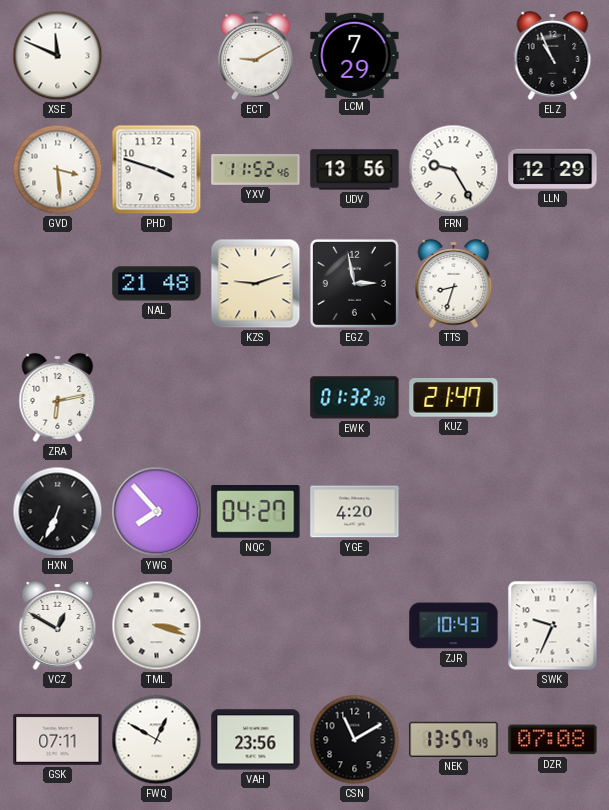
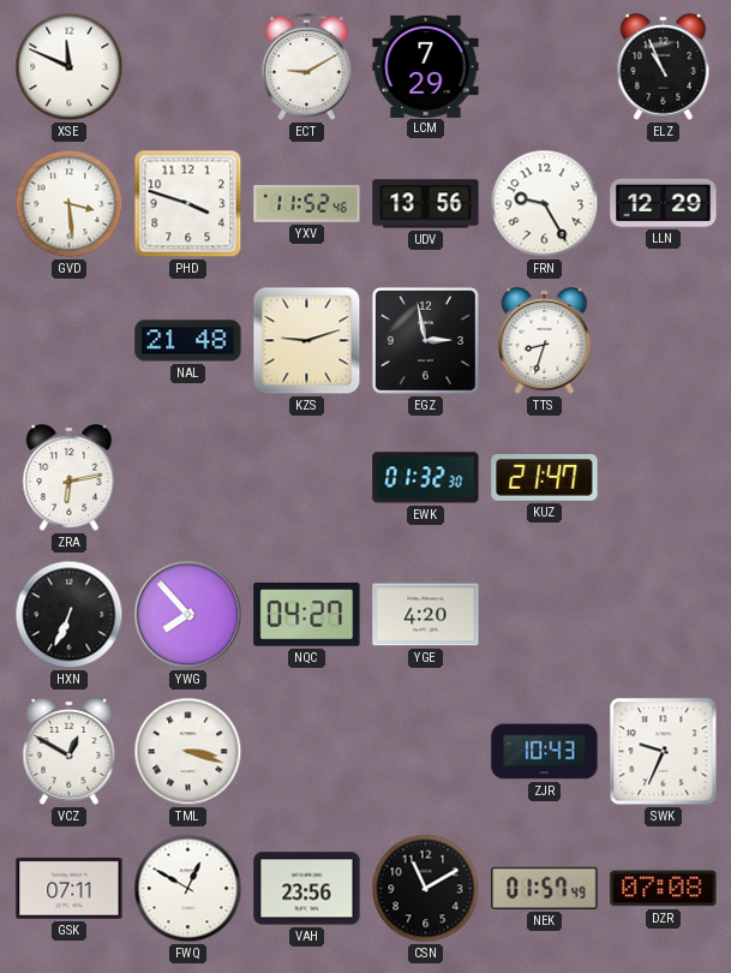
NEK: 13:57 -> 01:57
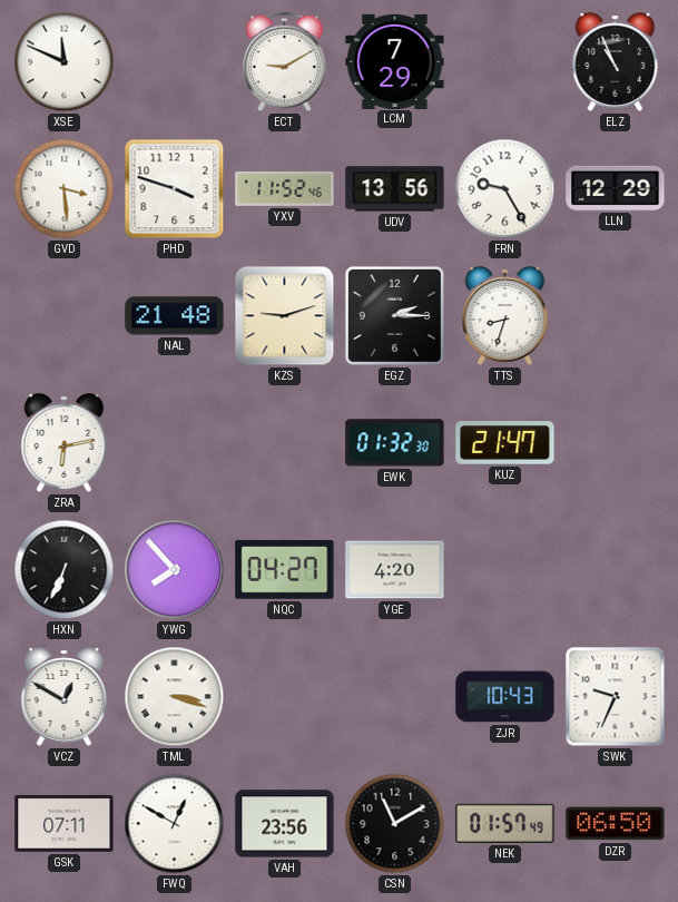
EGZ: 2:58 -> 2:15
DZR: 07:08 -> 06:50
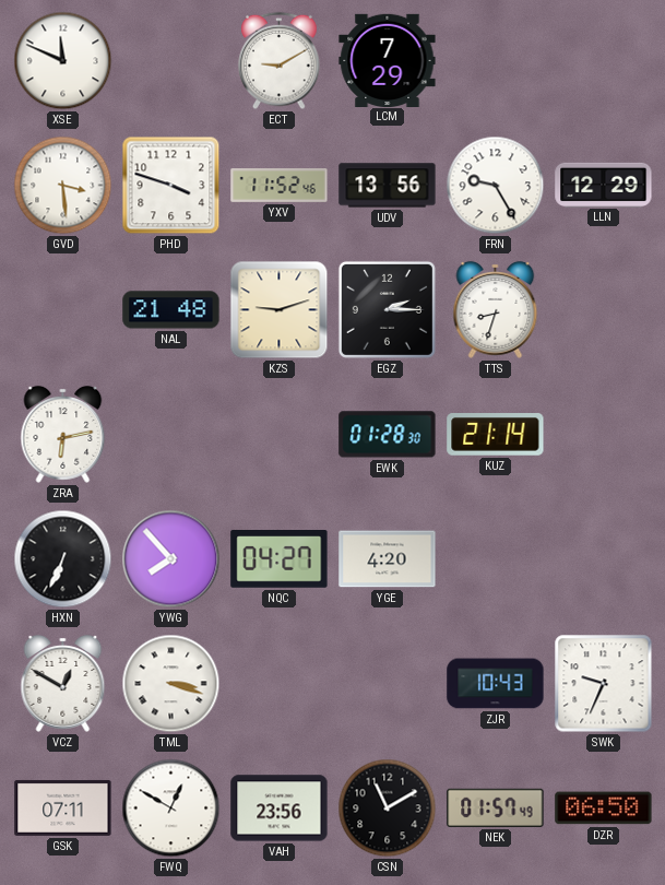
ELZ: 10:56 -> none
EWK: 01:32 -> 01:28
KUZ: 21:47 -> 21:14
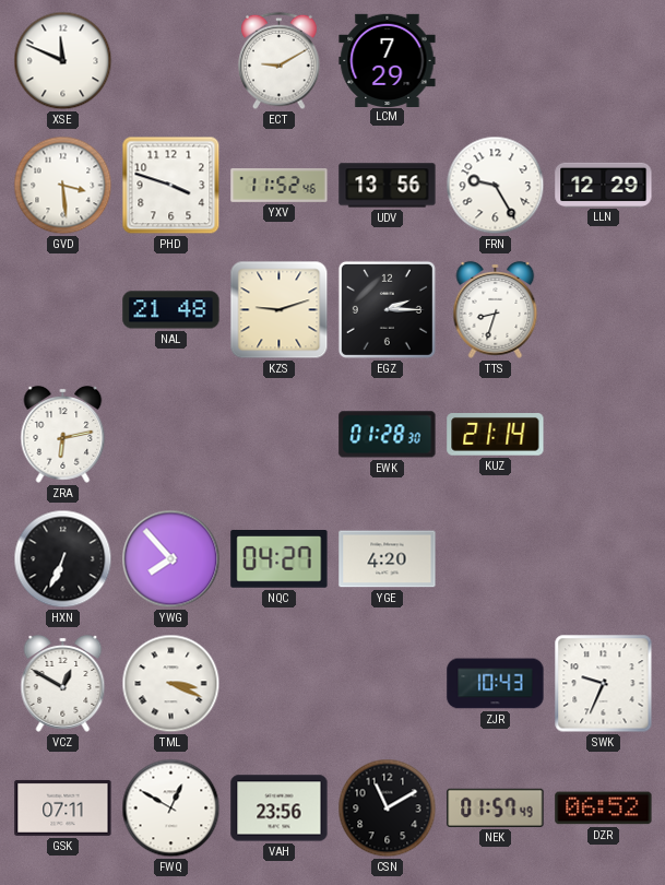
TML: 3:18 -> 3:19
DZR: 06:50 -> 06:52
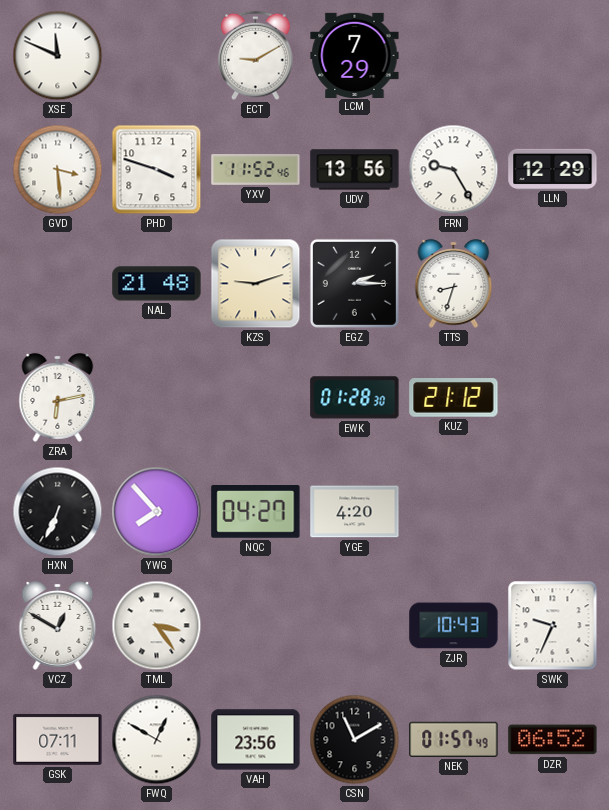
KUZ: 21:14 -> 21:12
TML: 3:19 -> 3:24
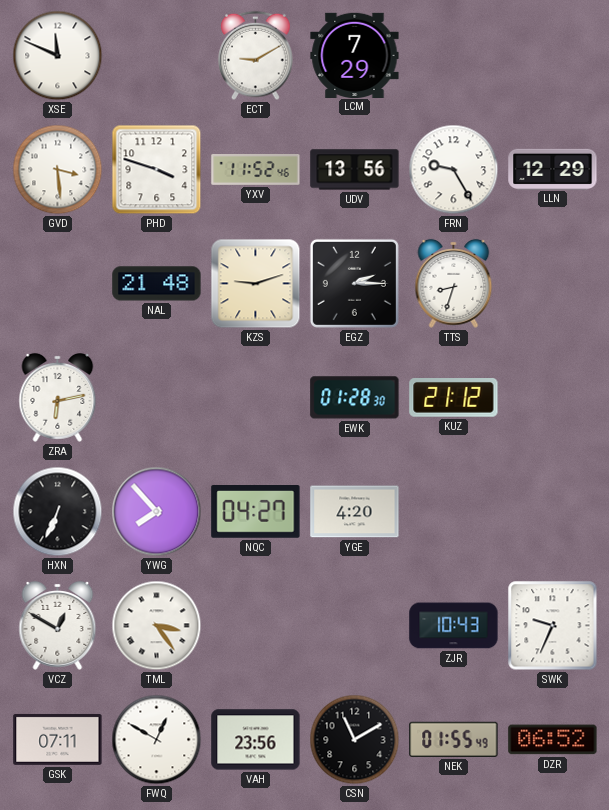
NEK: 01:57 -> 01:55
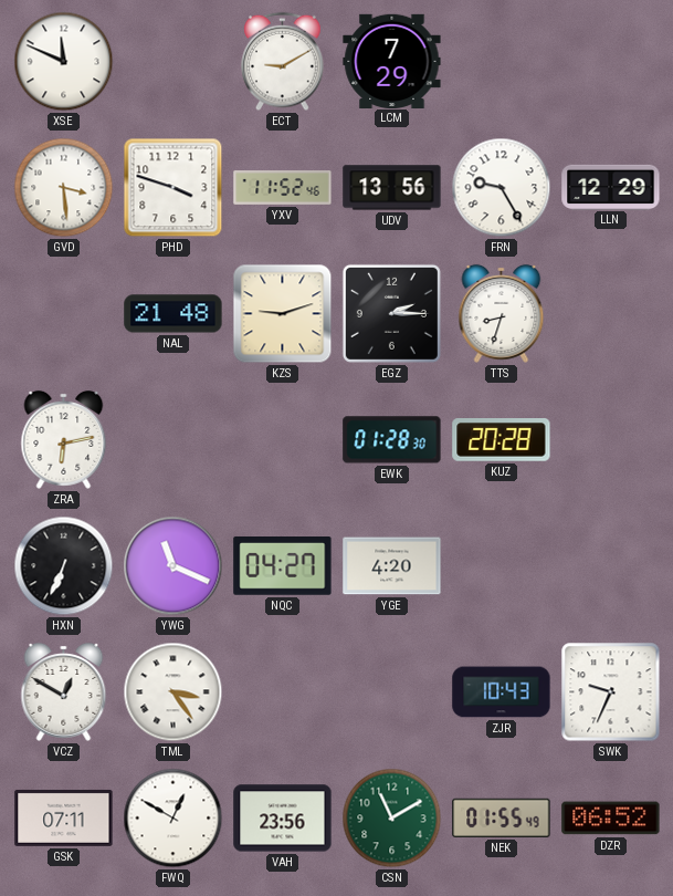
KUZ: 21:12 -> 20:28
YWG: 7:53 -> 11:19
CSN dial: black -> green
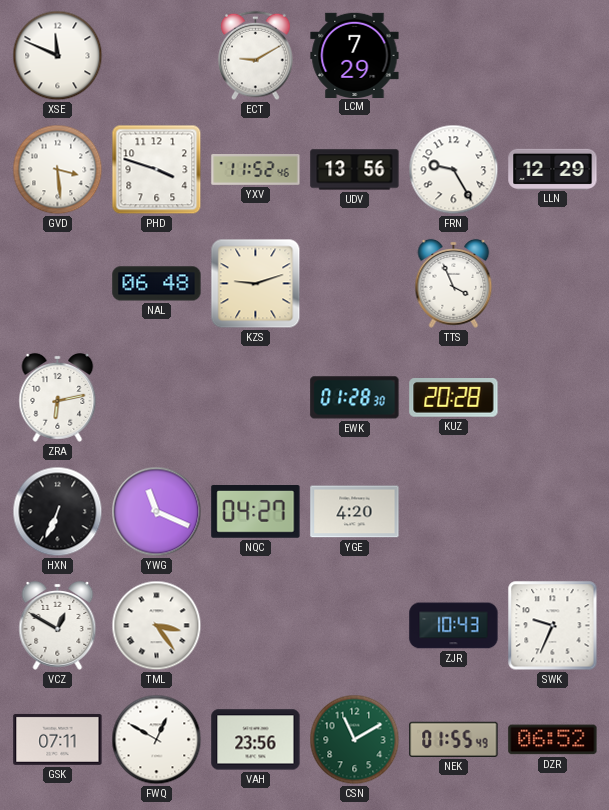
NAL: 21:48 -> 06:48
EGZ: 2:15 -> none
TTS: 8:33 -> 3:56
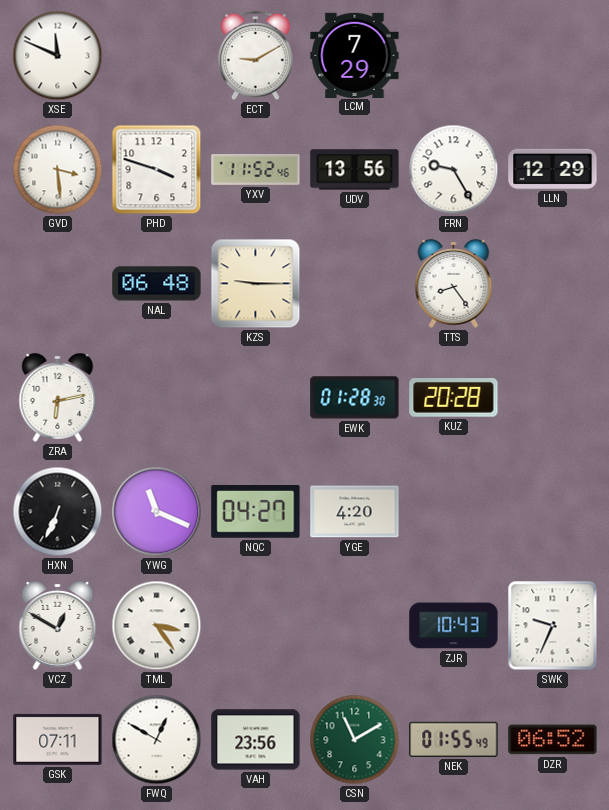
KZS: 9:12 -> 9:15
TTS: 3:56 -> 8:24
